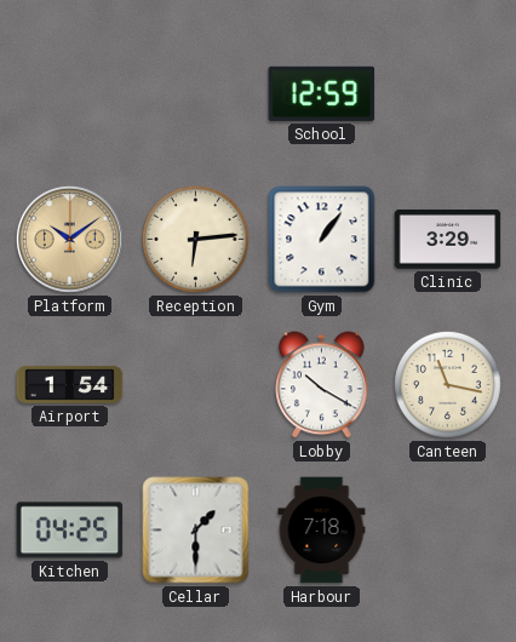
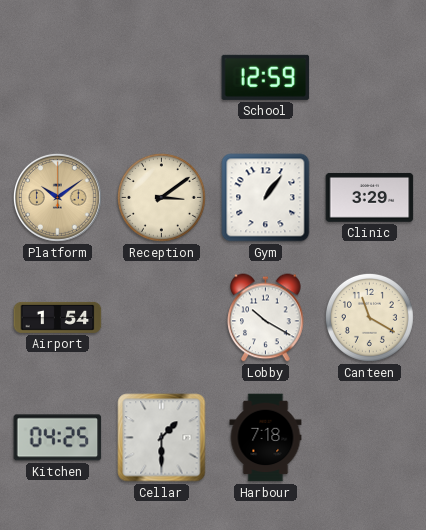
Reception: 6:14 -> 3:09
Canteen: 11:17 -> 11:20
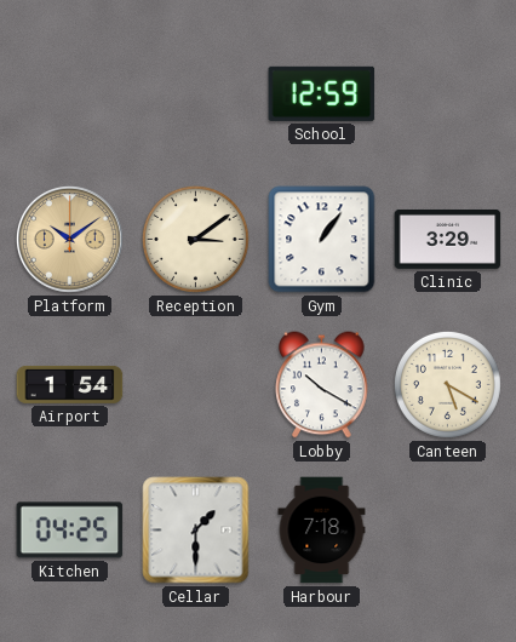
Canteen: 11:20 -> 5:20
